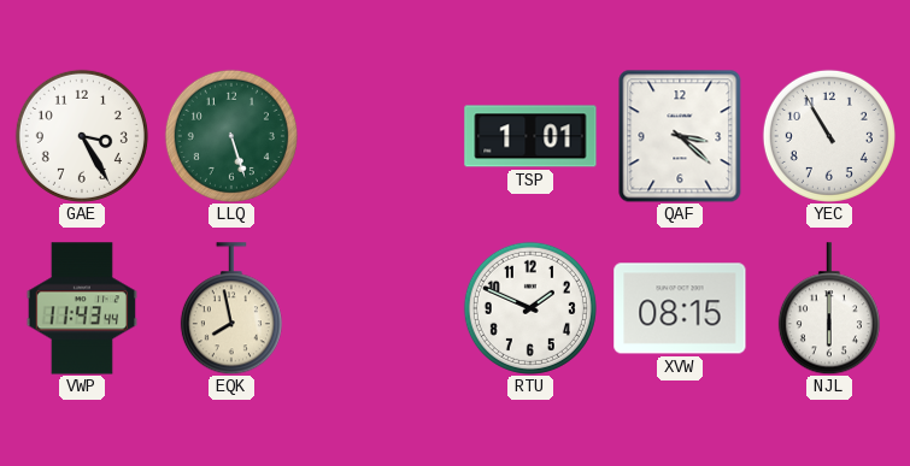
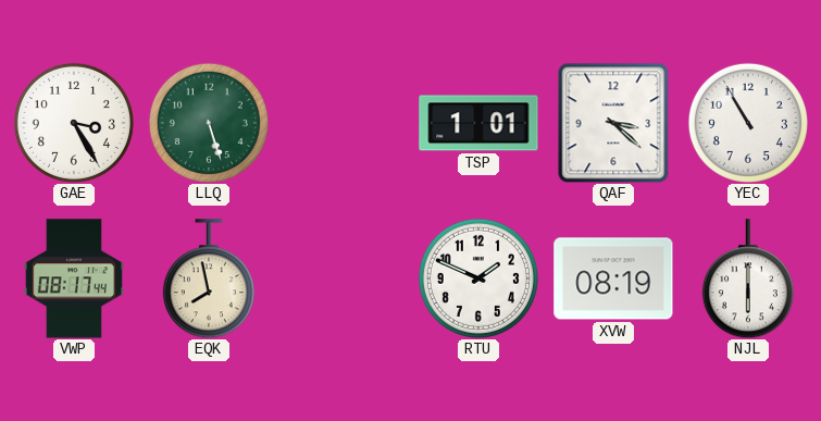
VWP: 11:43 -> 08:17
XVW: 08:15 -> 08:19
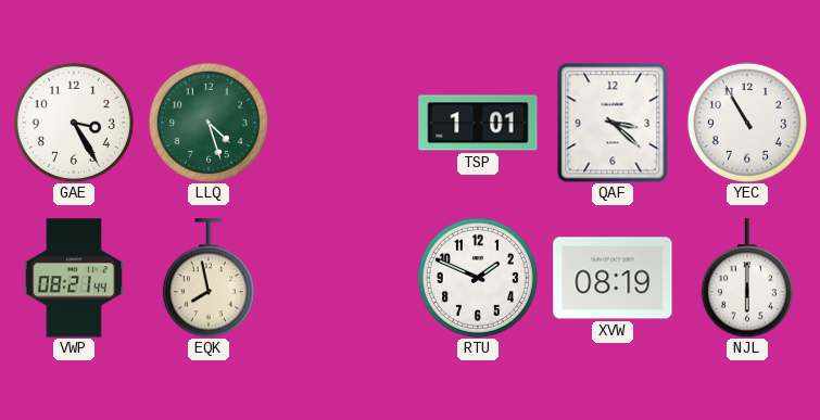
LLQ: 5:27 -> 4:27
VWP: 08:17 -> 08:21
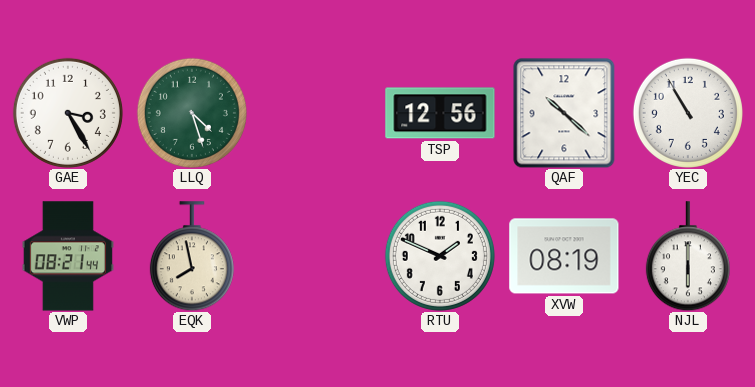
TSP: 1:01 -> 12:56
QAF: 3:22 -> 10:22
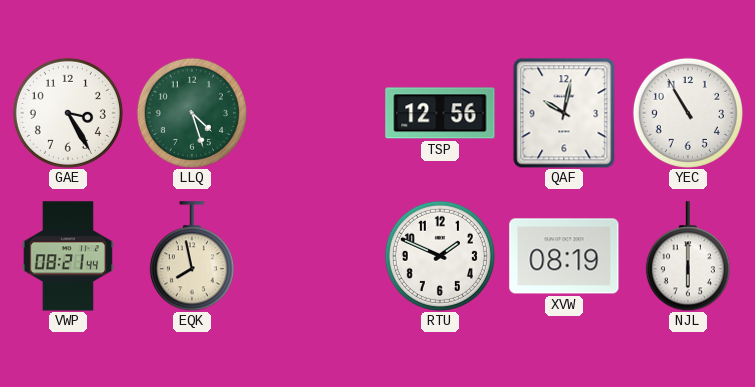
QAF: 10:22 -> 10:02
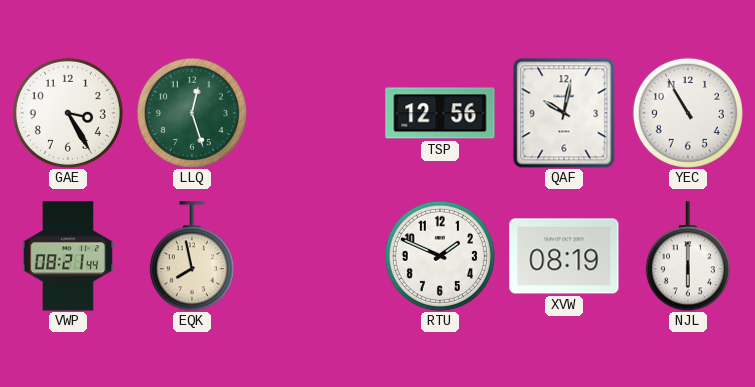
LLQ: 4:27 -> 12:27
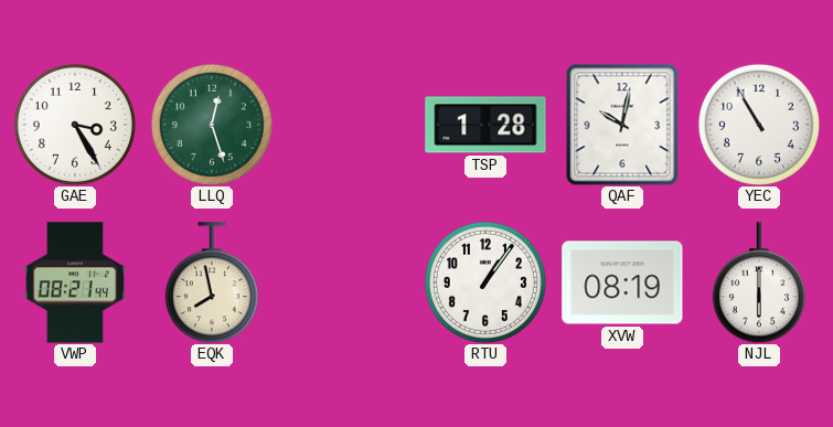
TSP: 12:56 -> 1:28
RTU: 1:49 -> 1:06
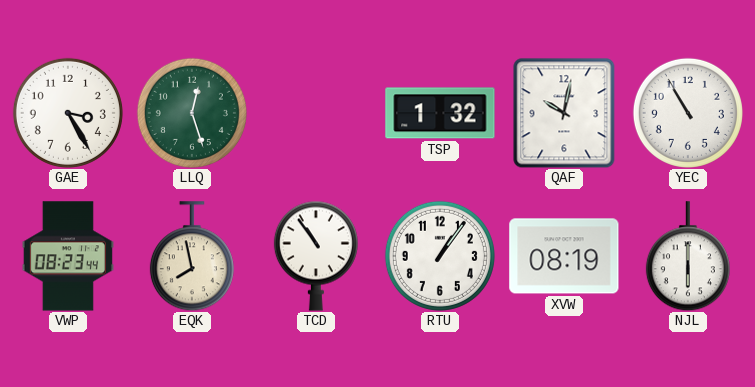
TSP: 1:28 -> 1:32
VWP: 08:21 -> 08:23
TCD: none -> 10:54
